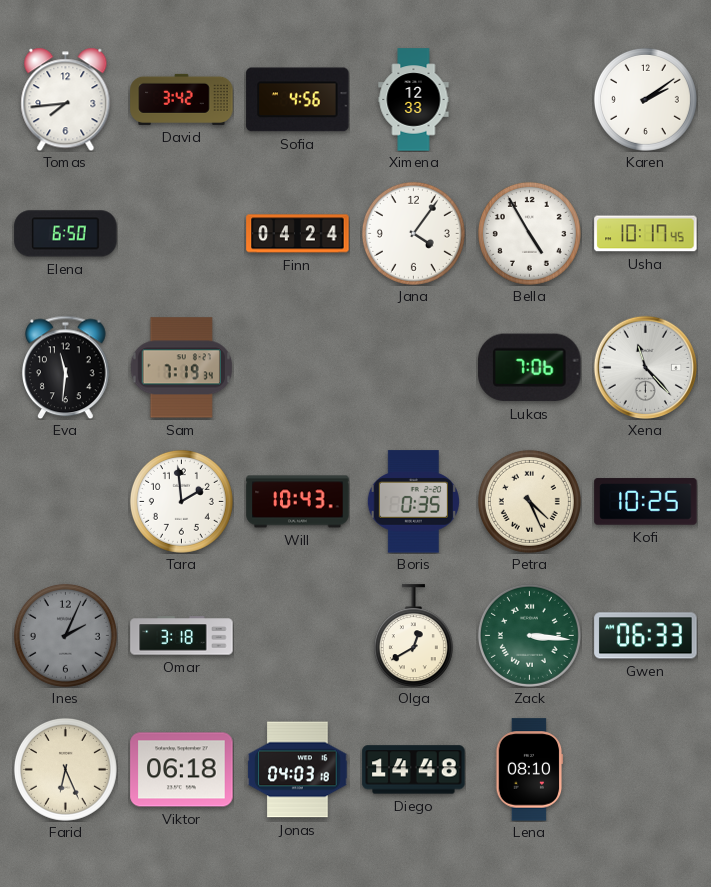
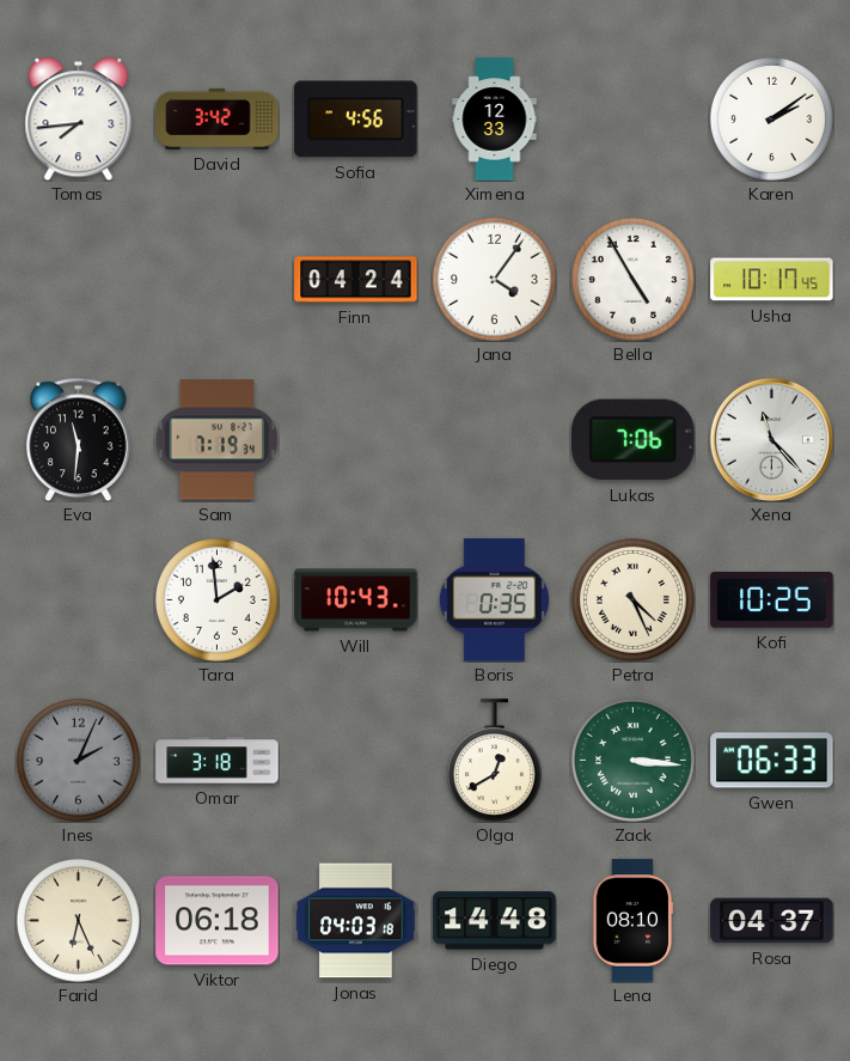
Elena: 6:50 -> none
Rosa: none -> 04:37
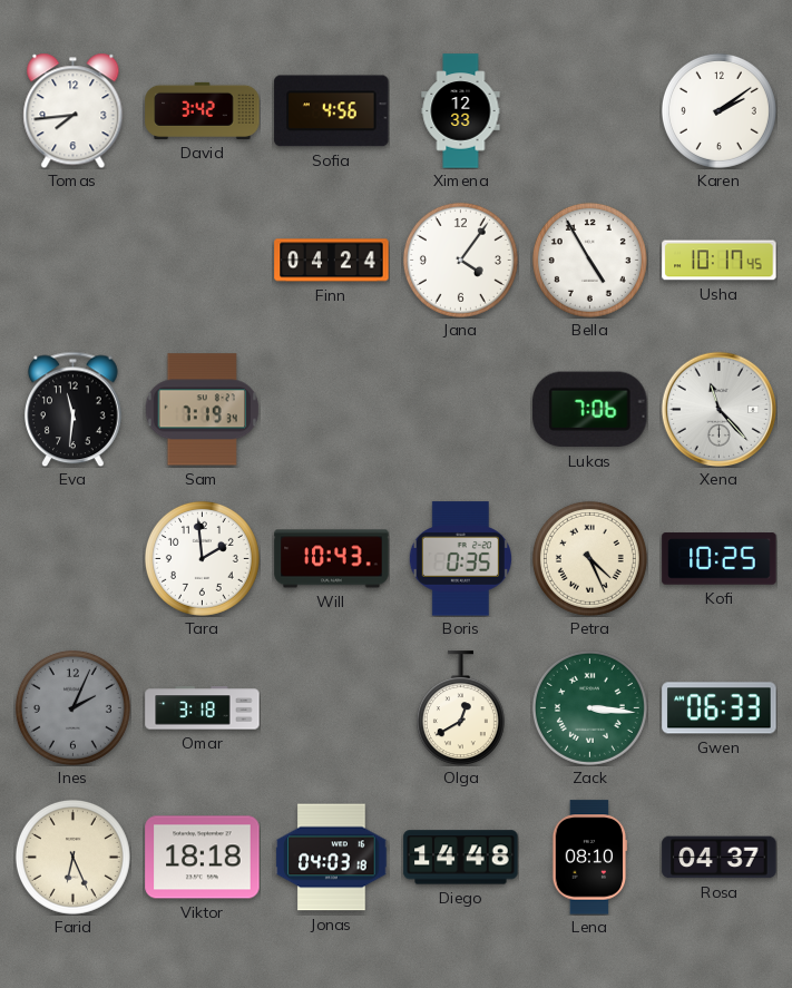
Viktor: 06:18 -> 18:18
